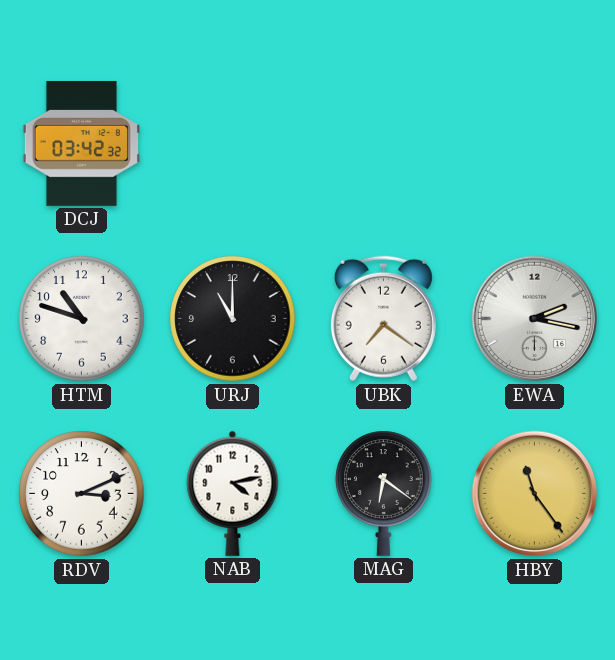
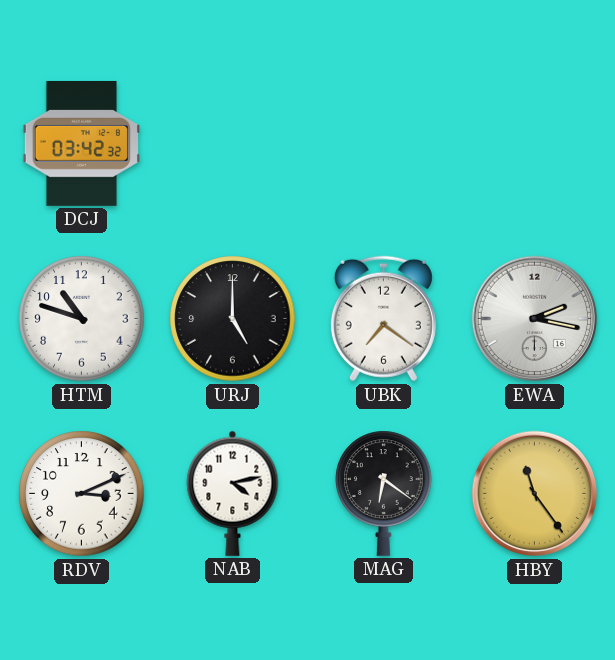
URJ: 11:00 -> 5:00
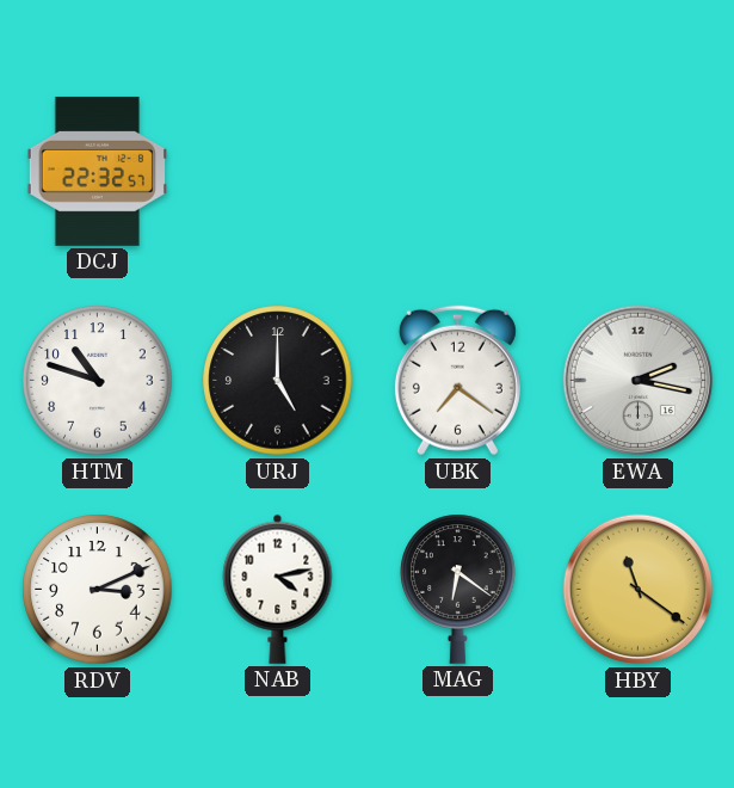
DCJ: 03:42 -> 22:32
HBY: 11:24 -> 11:21
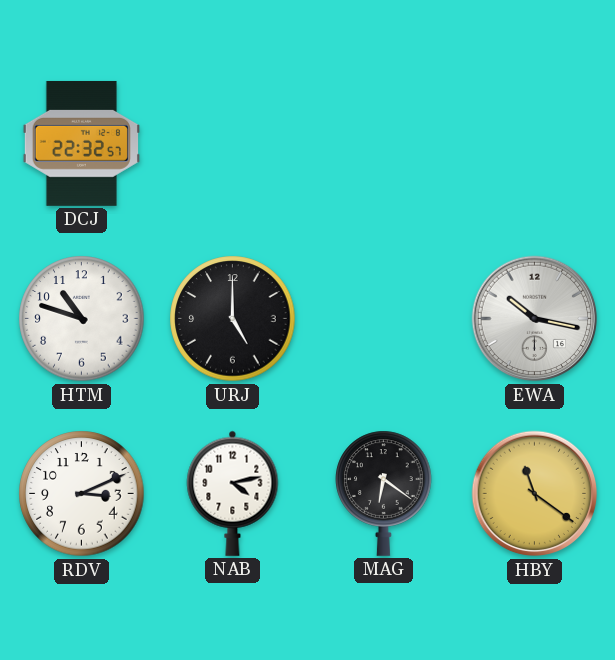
UBK: 7:21 -> none
EWA: 2:17 -> 10:17
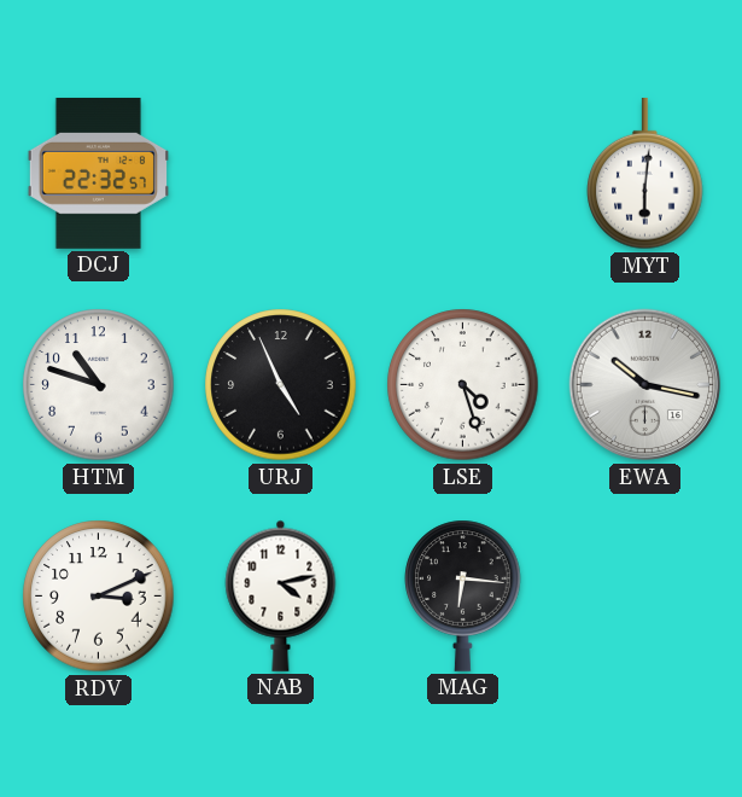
MYT: none -> 6:01
URJ: 5:00 -> 4:56
LSE: none -> 4:27
MAG: 6:21 -> 6:16
HBY: 11:21 -> none
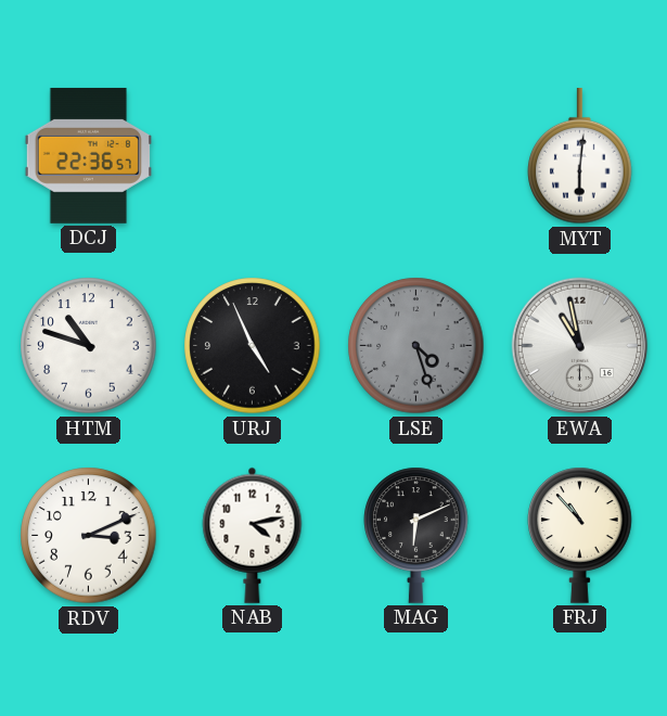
DCJ: 22:32 -> 22:36
LSE dial: white -> grey
EWA: 10:17 -> 10:58
MAG: 6:16 -> 6:11
FRJ: none -> 10:53
